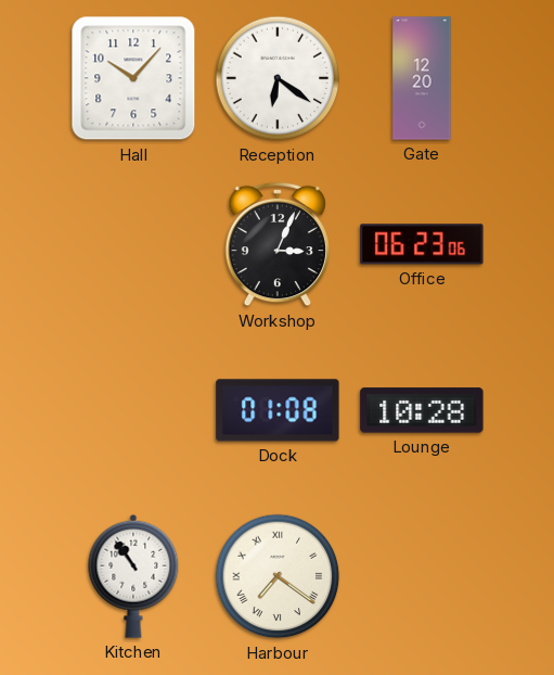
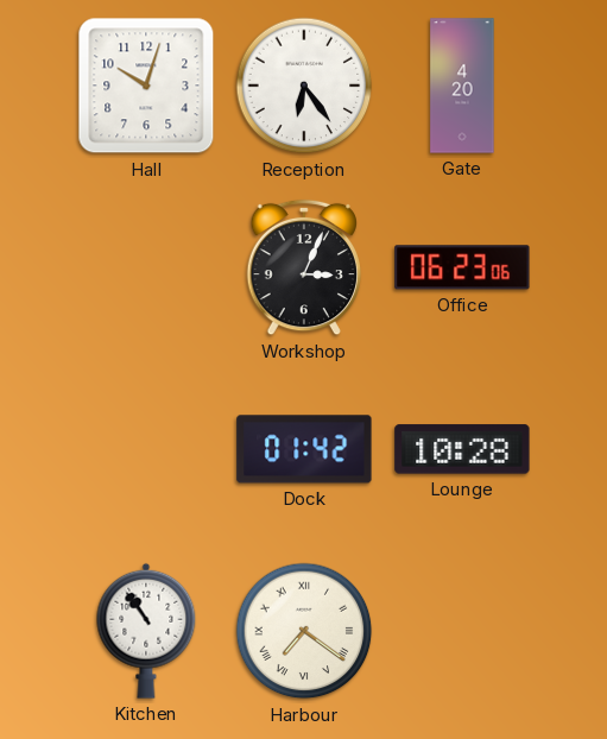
Hall: 10:07 -> 10:03
Reception: 6:21 -> 6:24
Gate: 12:20 -> 4:20
Dock: 01:08 -> 01:42
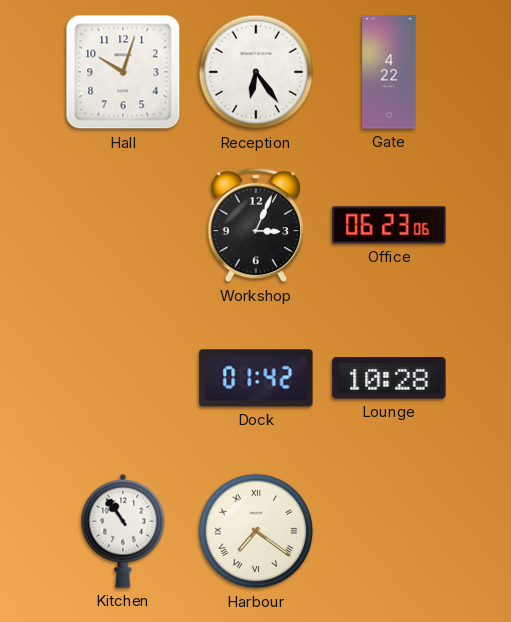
Gate: 4:20 -> 4:22
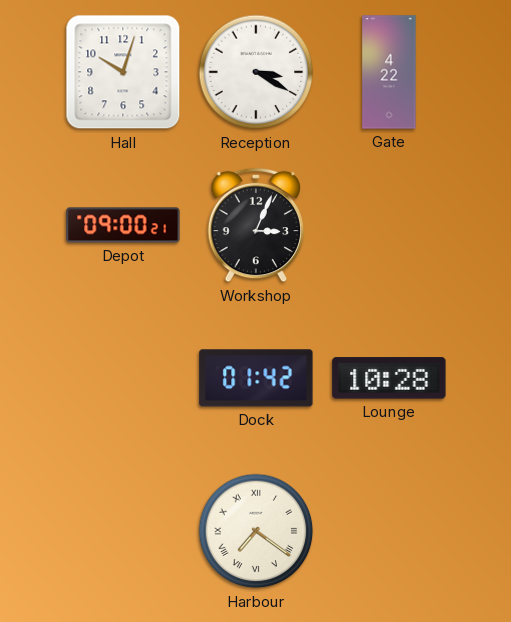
Reception: 6:24 -> 3:20
Depot: none -> 09:00
Office: 06:23 -> none
Kitchen: 10:54 -> none
